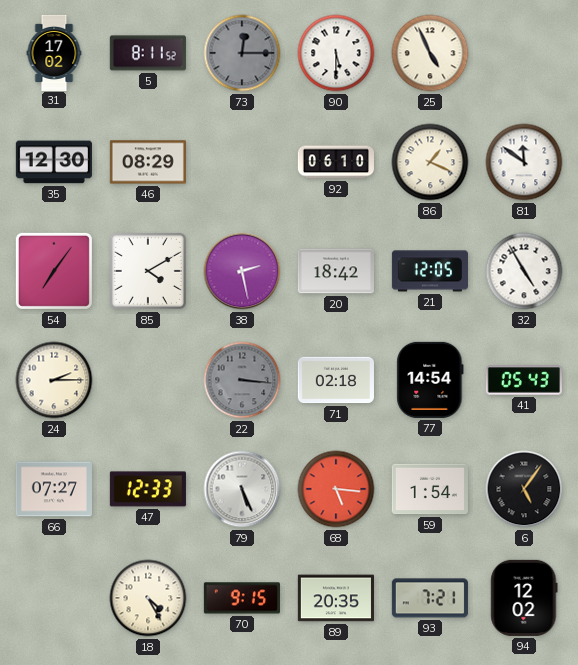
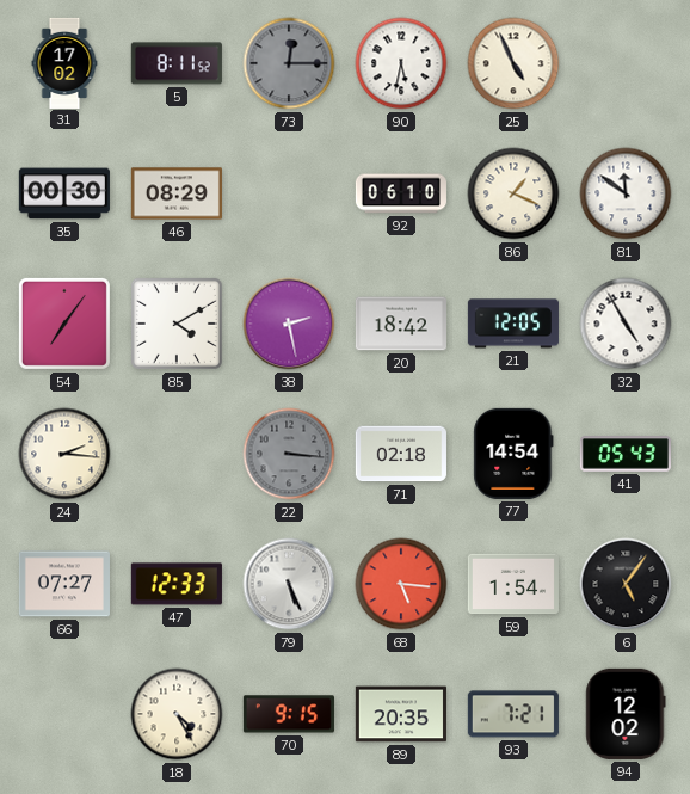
90: 5:30 -> 5:32
35: 12:30 -> 00:30
24: 2:15 -> 2:16
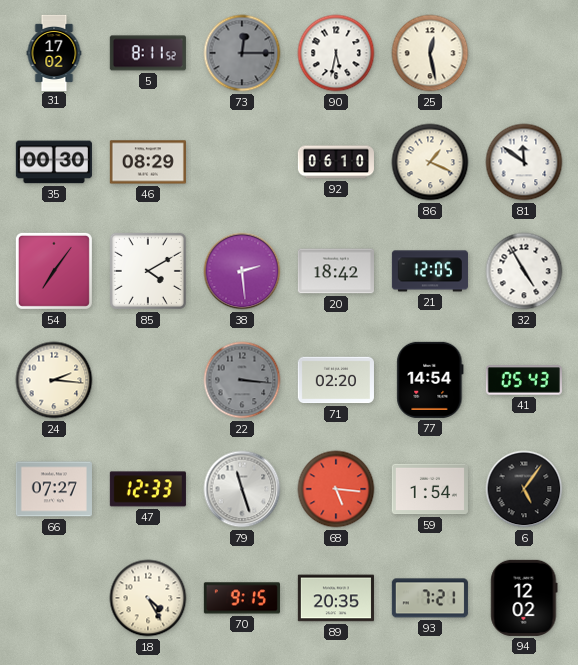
25: 4:56 -> 12:28
38: 2:28 -> 2:29
71: 02:18 -> 02:20
79: 5:26 -> 11:27
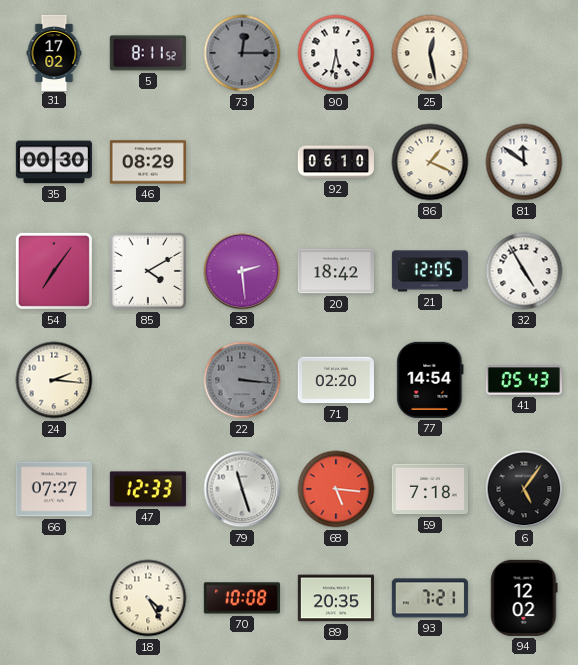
59: 1:54 -> 7:18
70: 9:15 -> 10:08
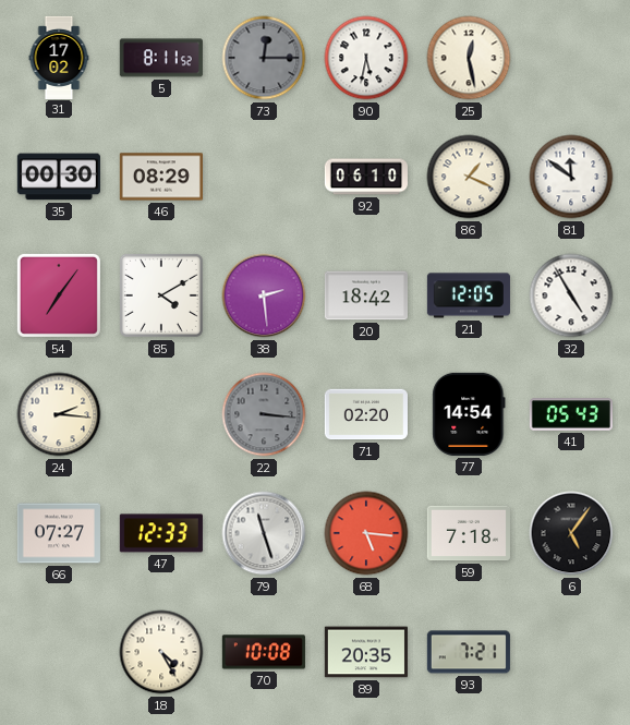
94: 12:02 -> none
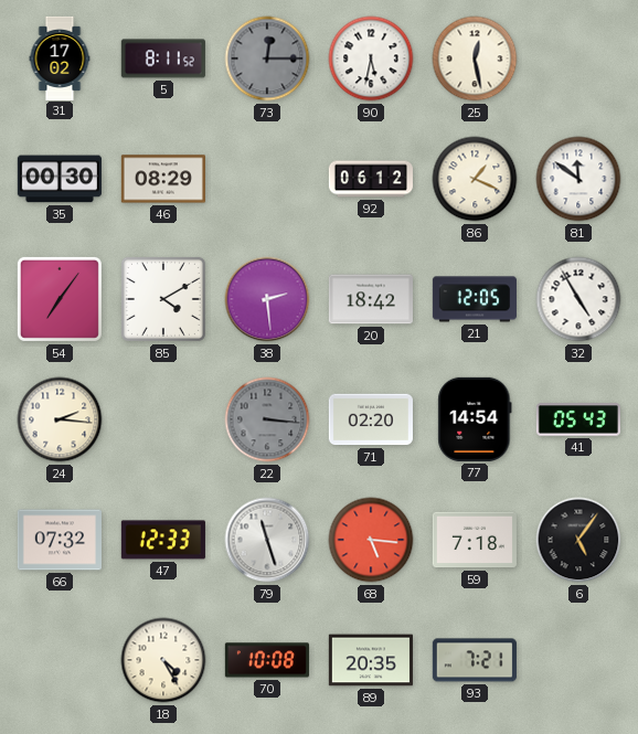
92: 06:10 -> 06:12
66: 07:27 -> 07:32
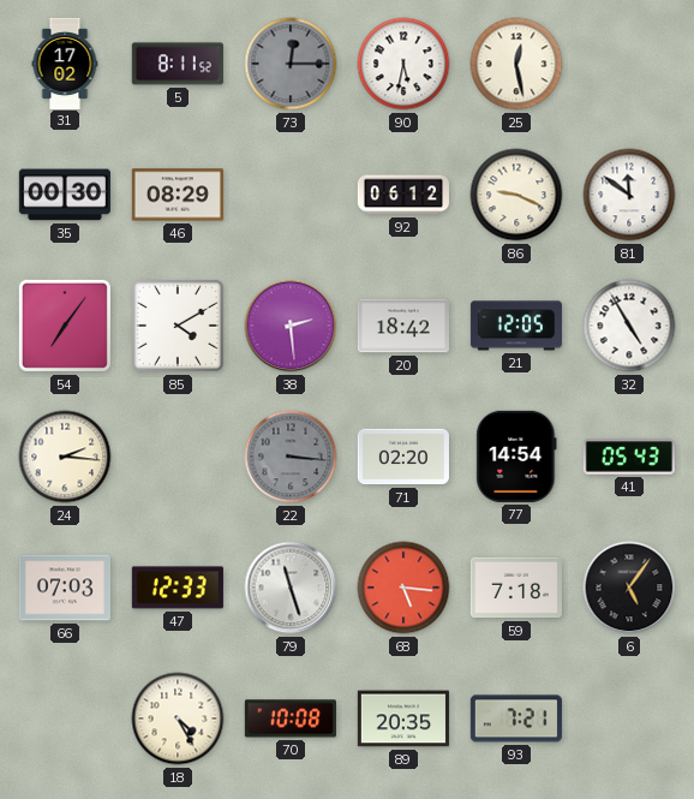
86: 1:19 -> 9:19
66: 07:32 -> 07:03
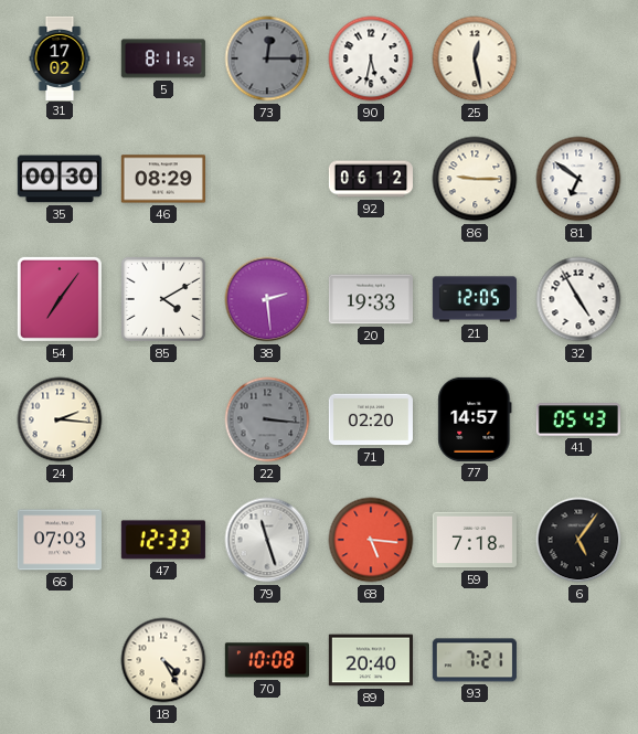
86: 9:19 -> 9:15
81: 11:51 -> 6:51
20: 18:42 -> 19:33
77: 14:54 -> 14:57
89: 20:35 -> 20:40
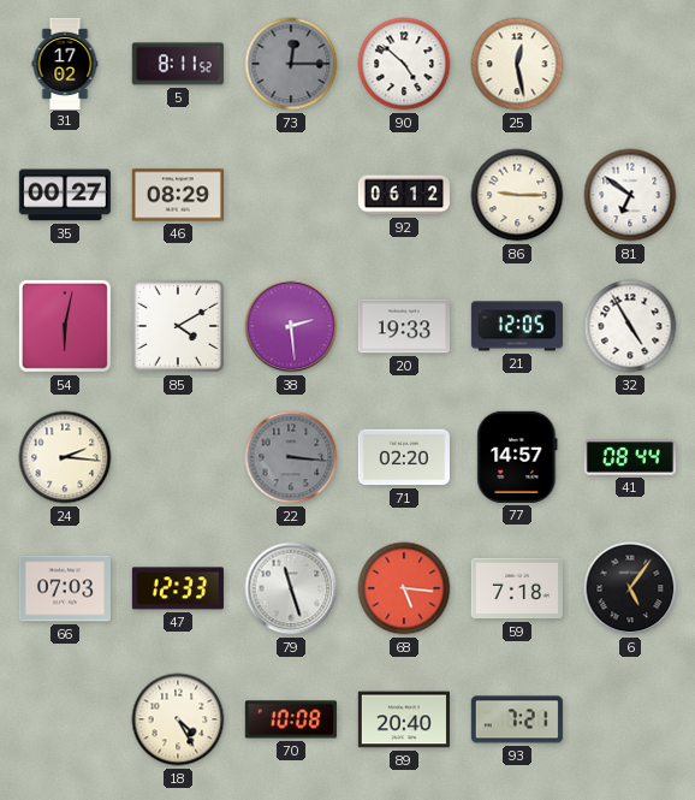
90: 5:32 -> 4:52
35: 00:30 -> 00:27
54: 7:06 -> 6:02
41: 05:43 -> 08:44
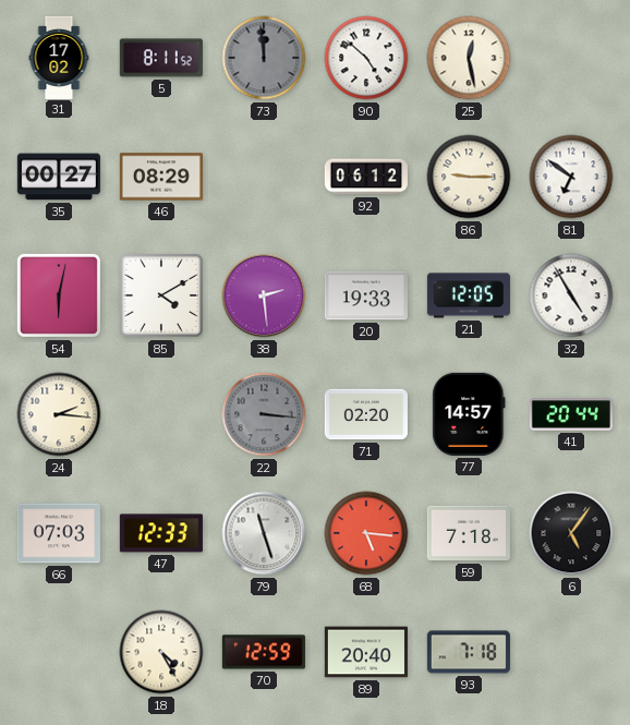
73: 12:15 -> 11:59
41: 08:44 -> 20:44
70: 10:08 -> 12:59
93: 7:21 -> 7:18
